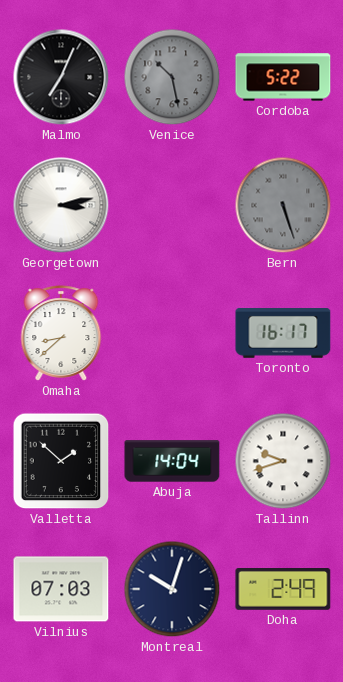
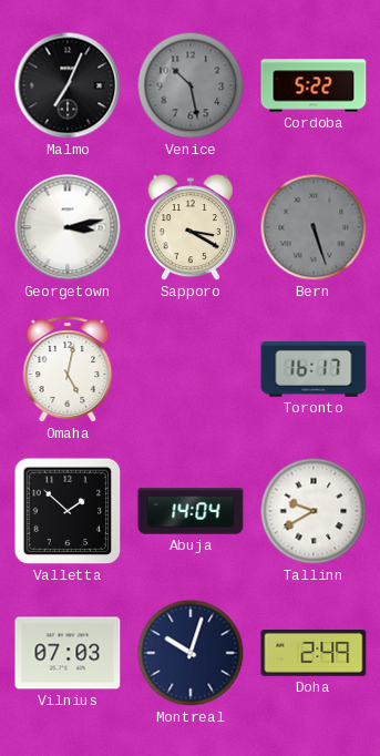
Sapporo: none -> 3:20
Omaha: 8:38 -> 5:02
Tallinn: 9:42 -> 9:40
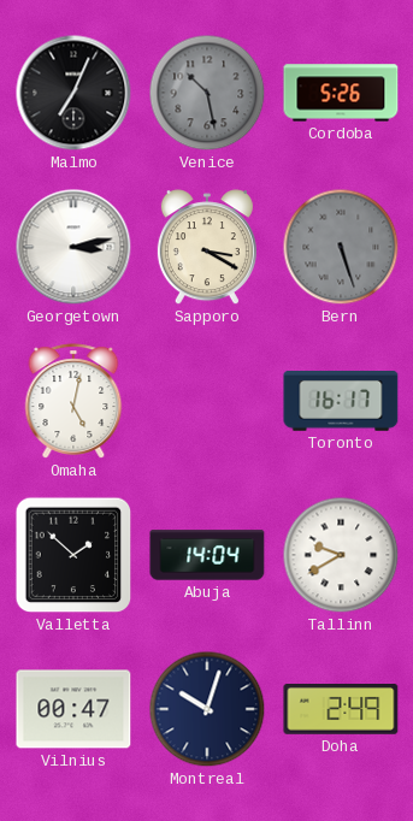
Cordoba: 5:22 -> 5:26
Vilnius: 07:03 -> 00:47
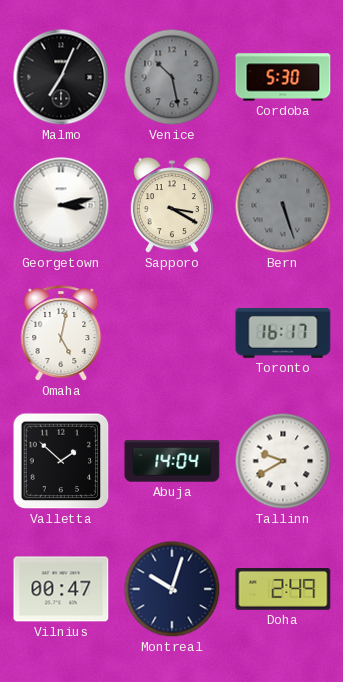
Cordoba: 5:26 -> 5:30
